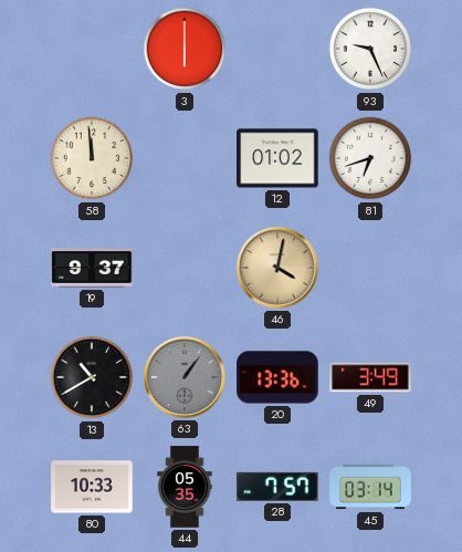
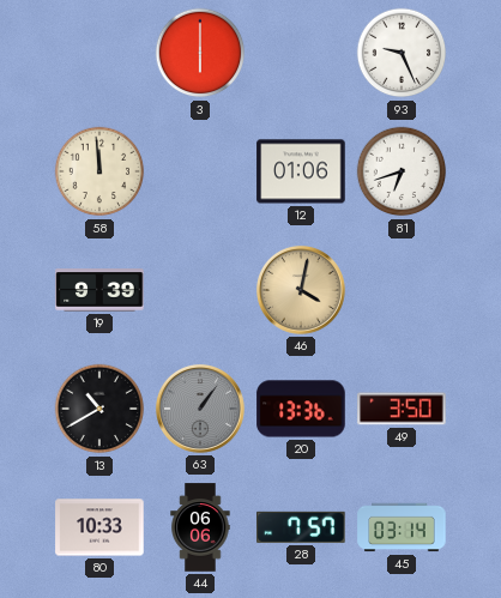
12: 01:02 -> 01:06
19: 9:37 -> 9:39
49: 3:49 -> 3:50
44: 05:35 -> 06:06
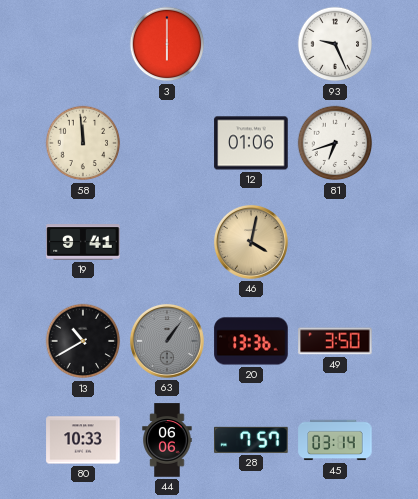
19: 9:39 -> 9:41
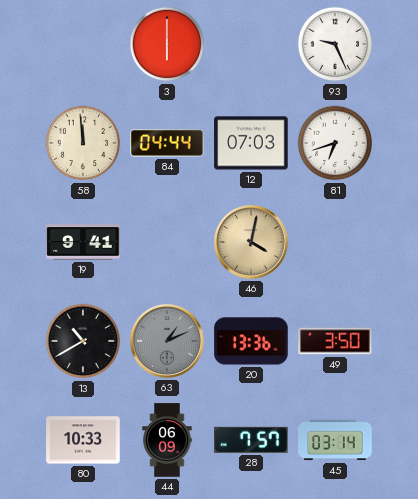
84: none -> 04:44
12: 01:06 -> 07:03
63: 1:06 -> 1:11
44: 06:06 -> 06:09
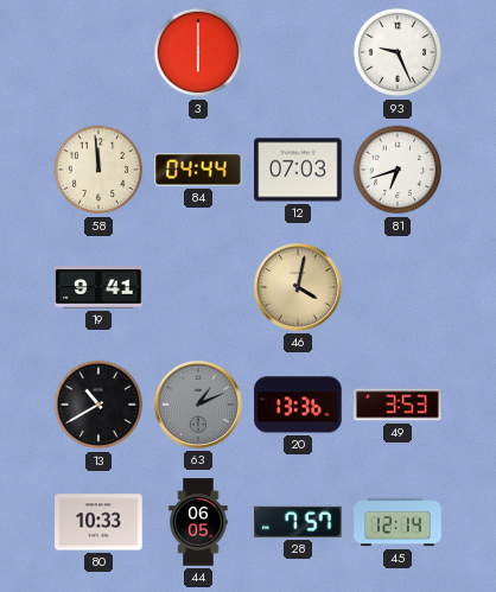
49: 3:50 -> 3:53
44: 06:09 -> 06:05
45: 03:14 -> 12:14
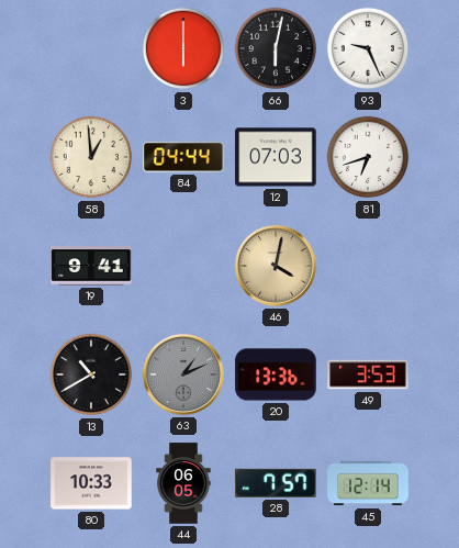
66: none -> 6:02
58: 11:59 -> 12:59
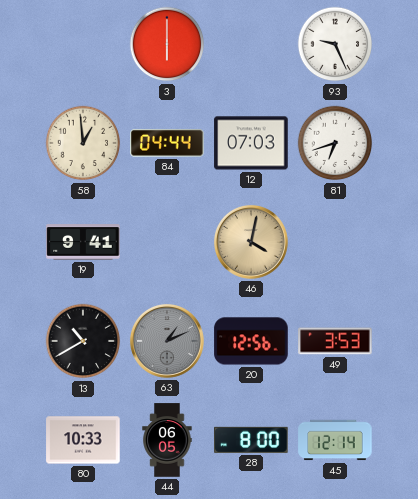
66: 6:02 -> none
20: 13:36 -> 12:56
28: 7:57 -> 8:00
